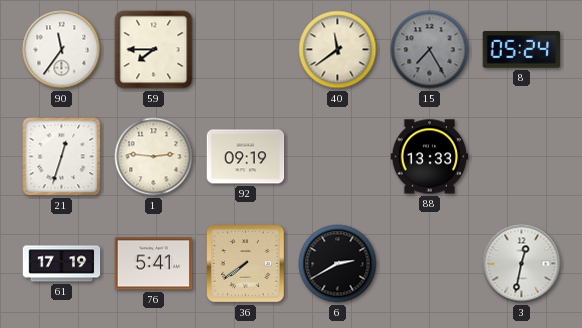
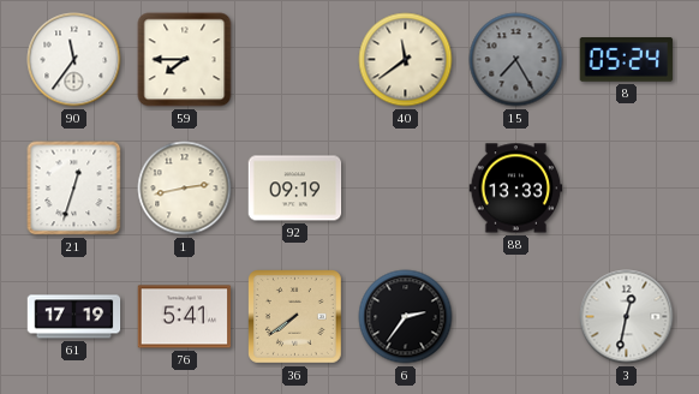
1: 2:46 -> 2:43
6: 2:40 -> 2:36
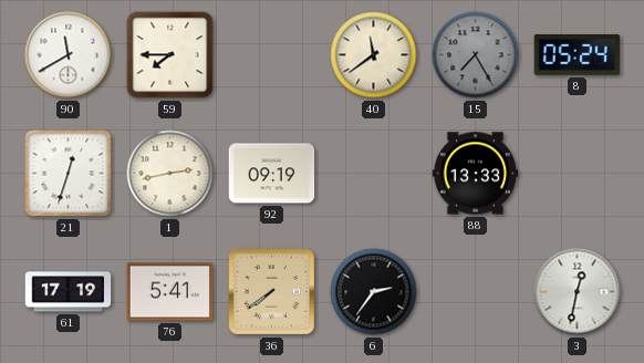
90: 11:36 -> 11:40
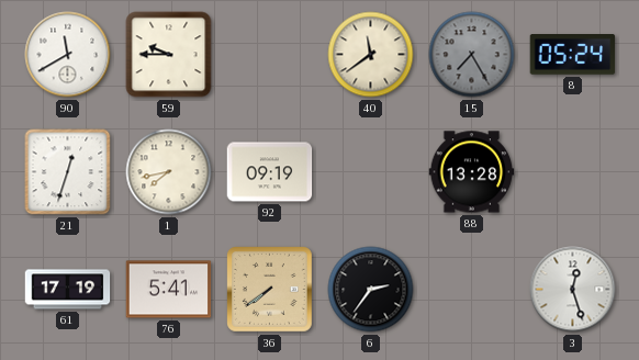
59: 7:45 -> 9:45
1: 2:43 -> 7:43
88: 13:33 -> 13:28
3: 12:32 -> 12:27
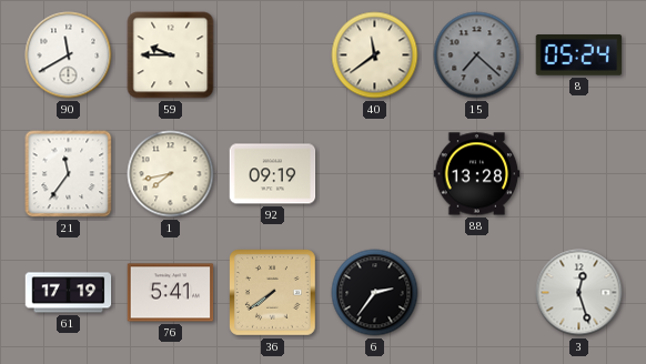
15: 7:25 -> 7:22
21: 12:33 -> 11:36
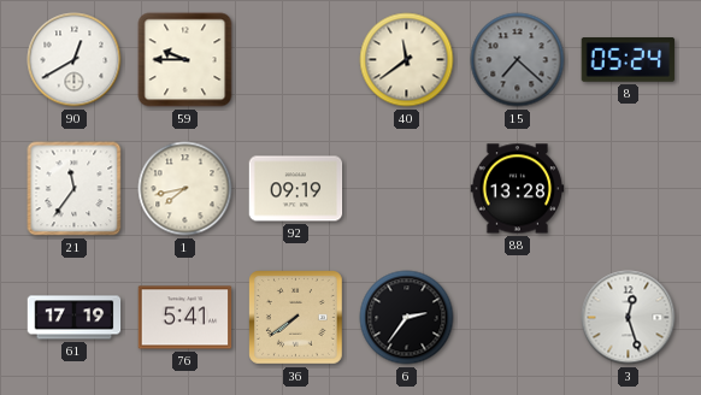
90: 11:40 -> 12:40
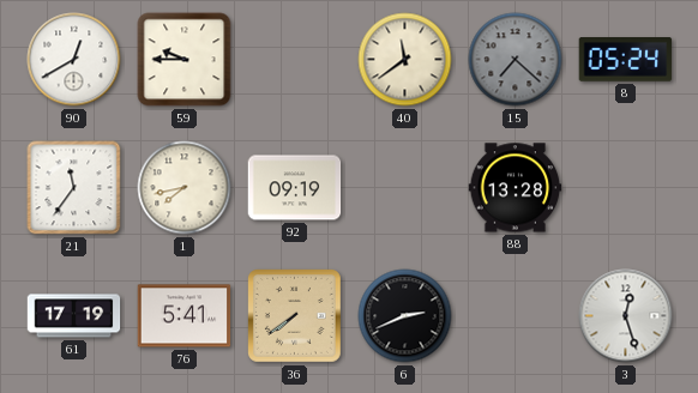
6: 2:36 -> 2:41
